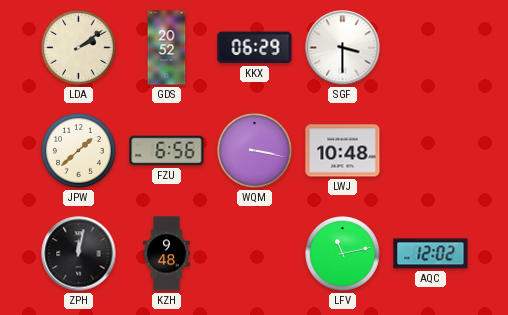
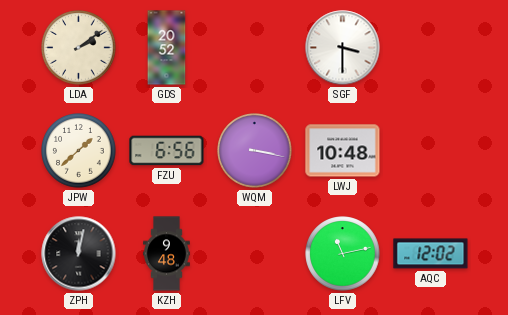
KKX: 06:29 -> none
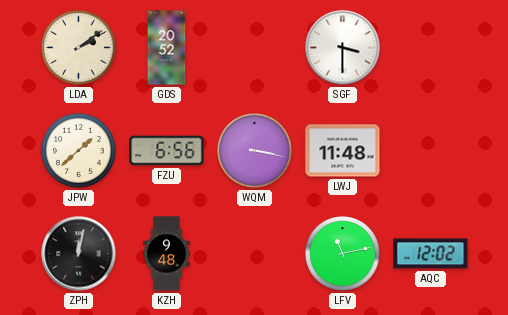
LWJ: 10:48 -> 11:48
